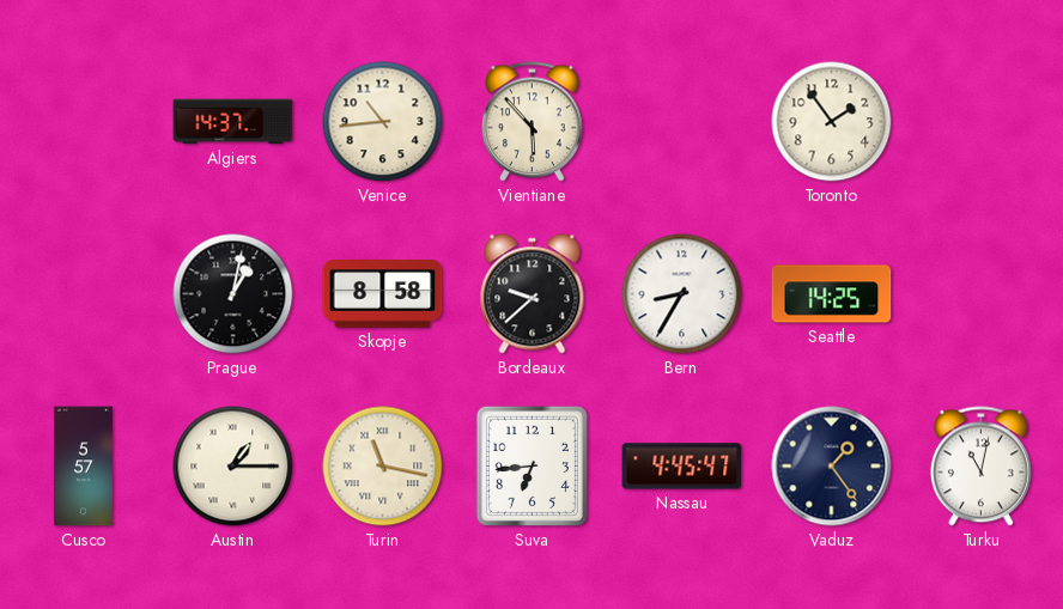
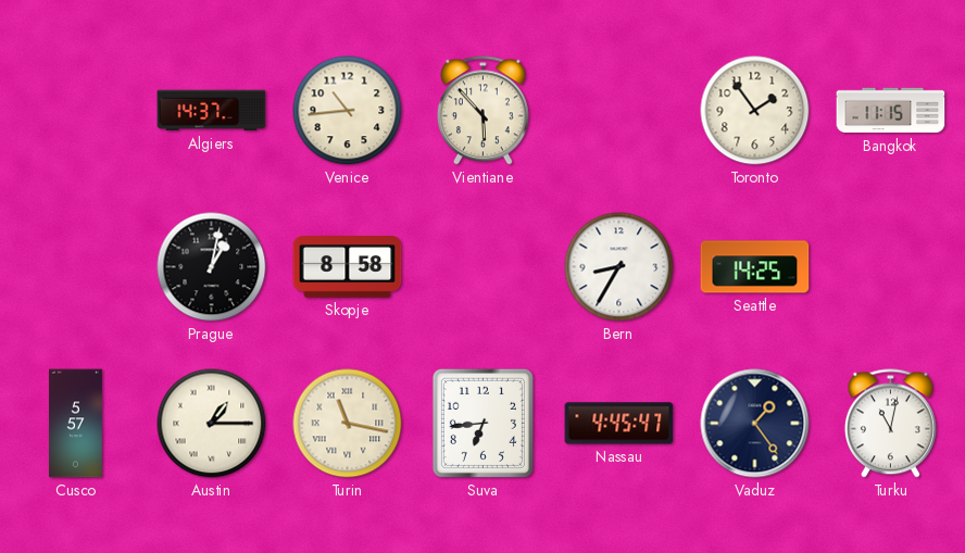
Bangkok: none -> 11:15
Bordeaux: 9:38 -> none
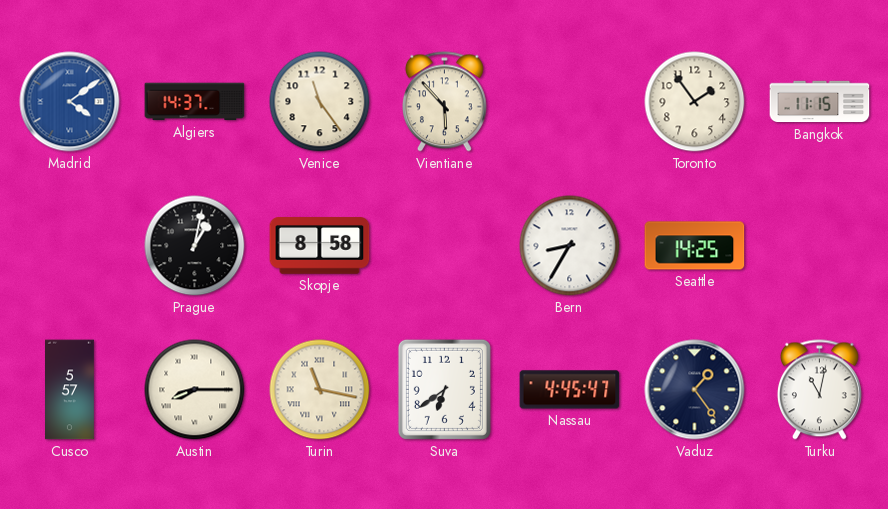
Madrid: none -> 4:09
Venice: 10:44 -> 11:24
Austin: 1:15 -> 8:15
Suva: 6:44 -> 6:39
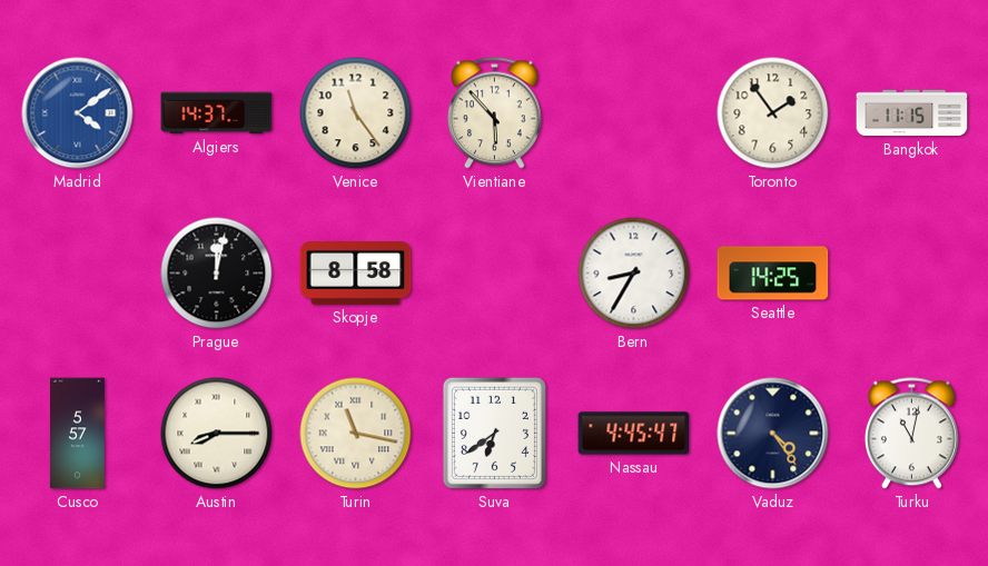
Prague: 1:02 -> 12:02
Vaduz: 1:24 -> 4:24
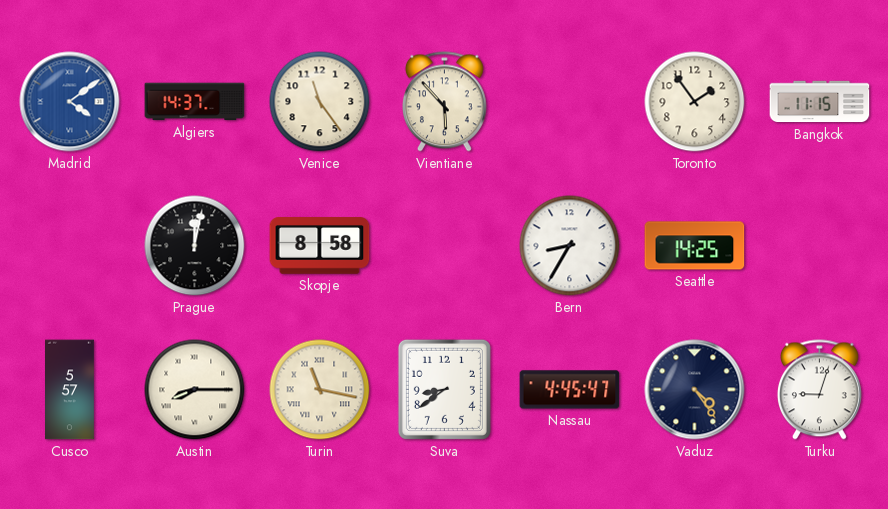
Suva: 6:39 -> 8:39
Turku: 11:02 -> 9:03
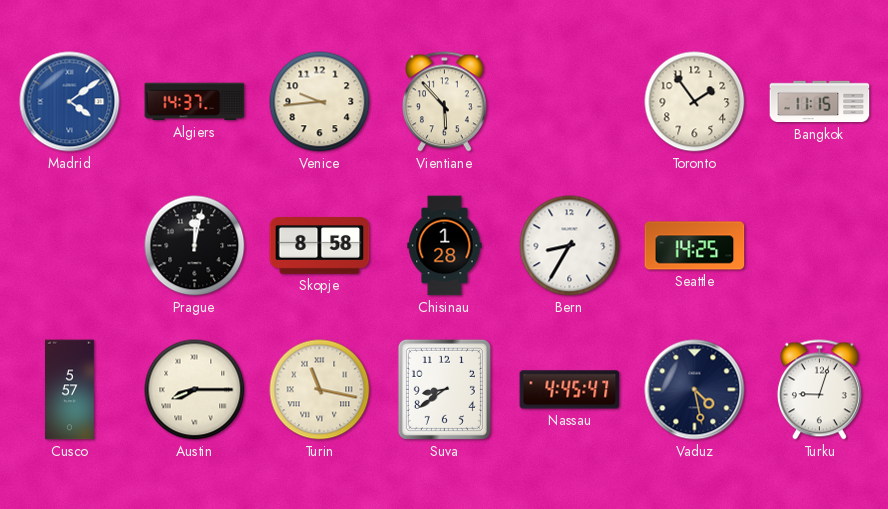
Venice: 11:24 -> 9:44
Chisinau: none -> 1:28
Vaduz: 4:24 -> 4:28
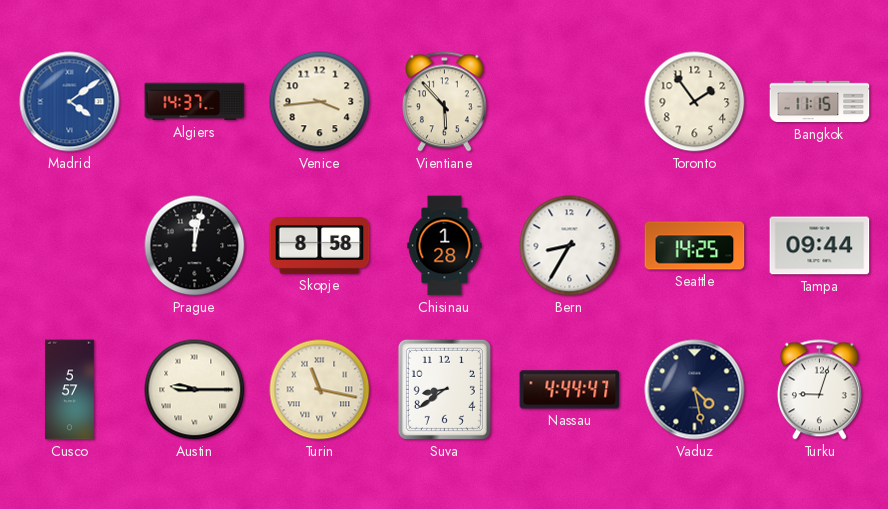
Venice: 9:44 -> 3:44
Tampa: none -> 09:44
Austin: 8:15 -> 9:15
Nassau: 4:45 -> 4:44
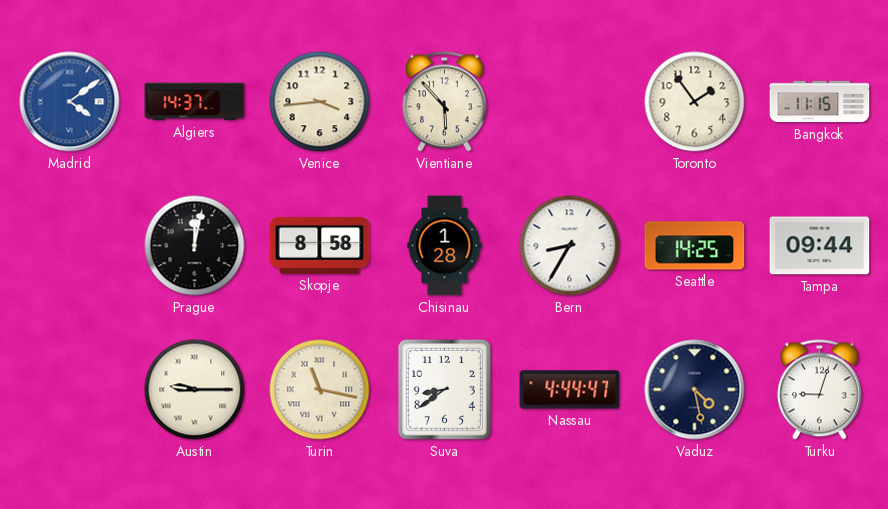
Cusco: 5:57 -> none
